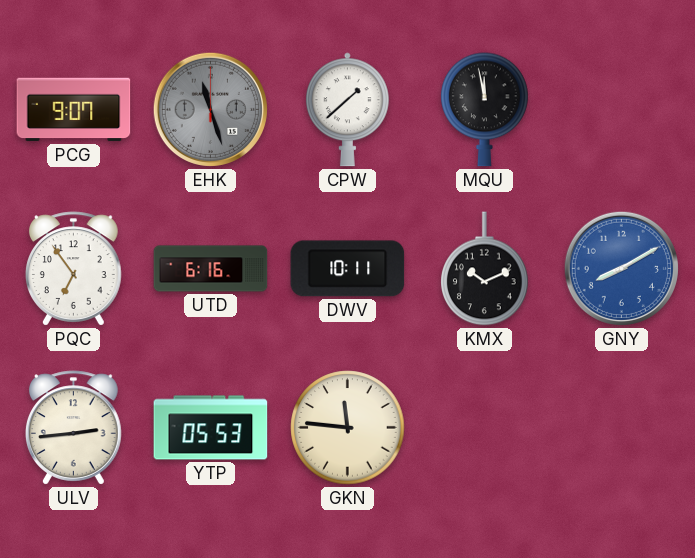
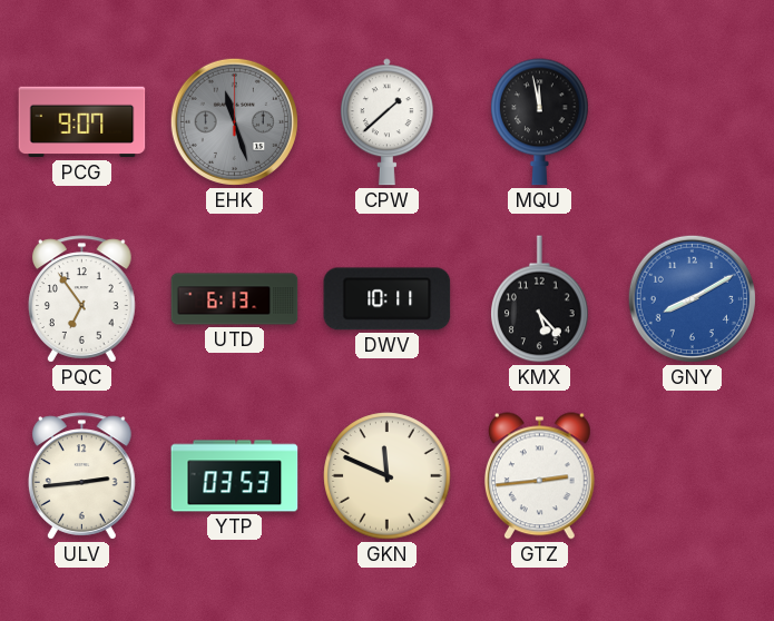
UTD: 6:16 -> 6:13
KMX: 10:11 -> 5:23
YTP: 05:53 -> 03:53
GKN: 11:46 -> 11:49
GTZ: none -> 2:44
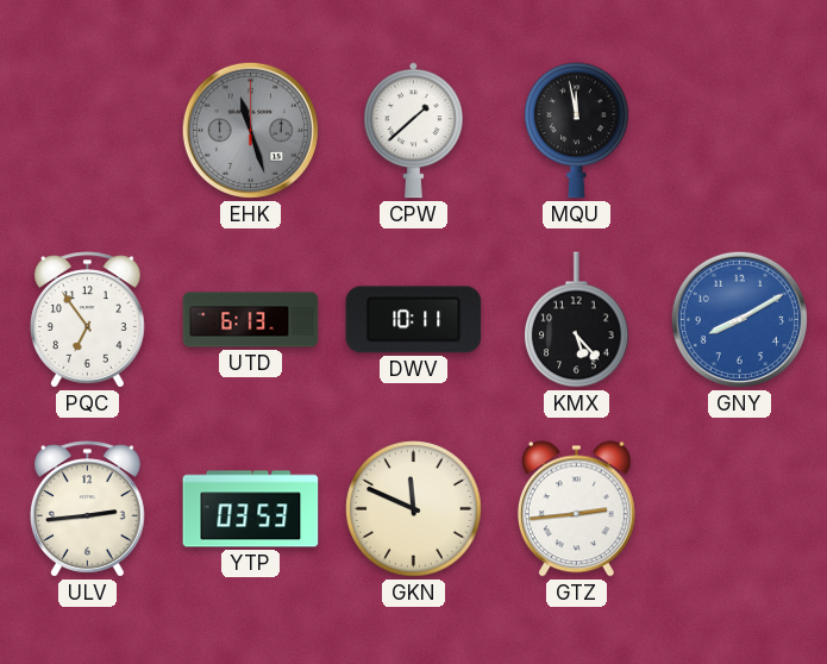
PCG: 9:07 -> none
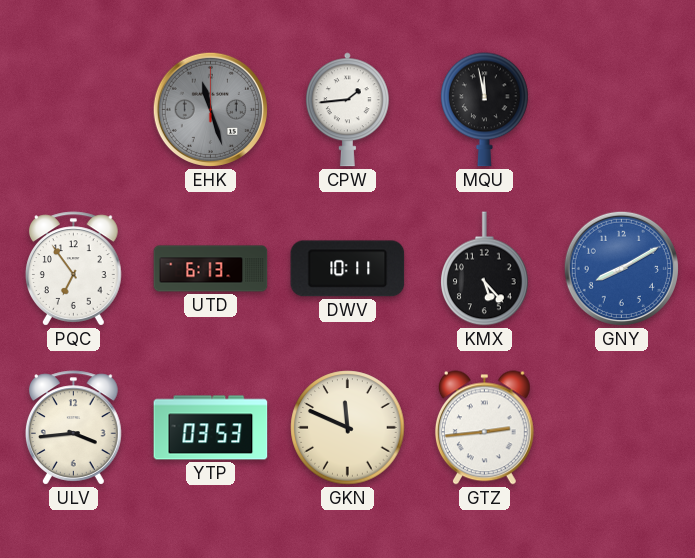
CPW: 1:38 -> 1:44
ULV: 2:44 -> 3:44
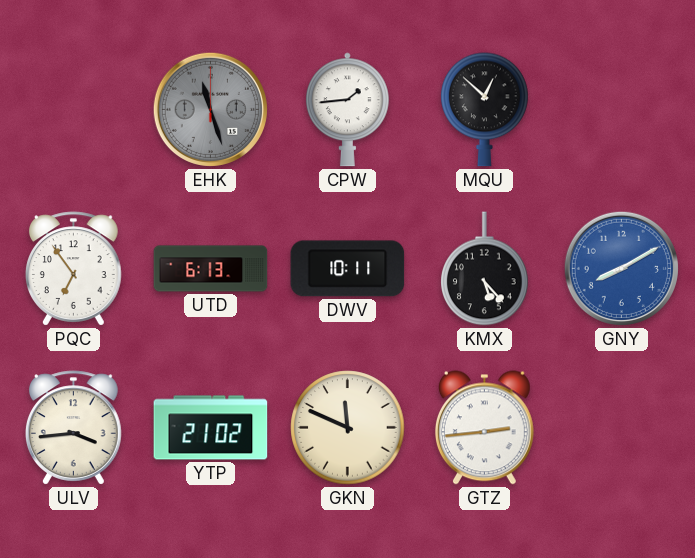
MQU: 11:58 -> 12:52
YTP: 03:53 -> 21:02
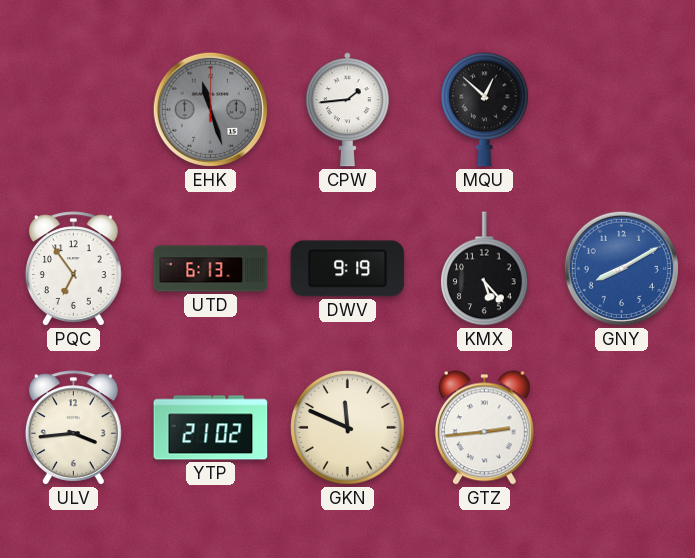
DWV: 10:11 -> 9:19
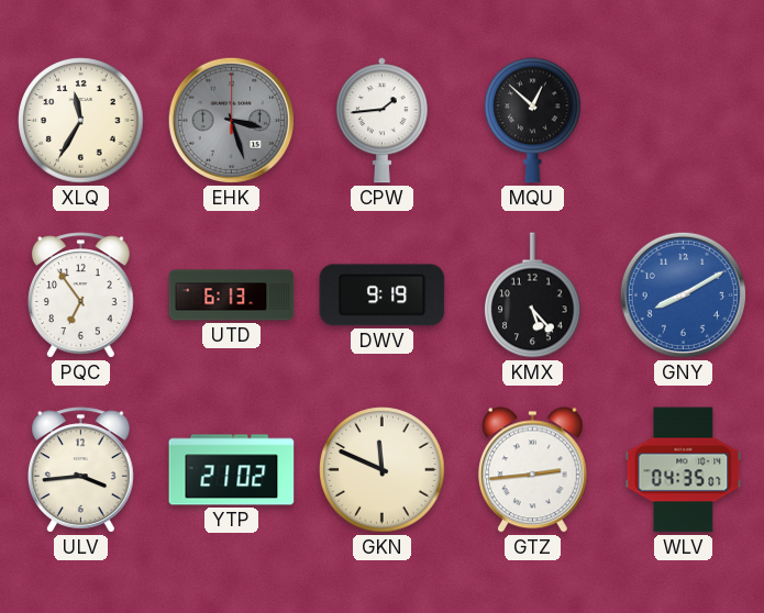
XLQ: none -> 11:35
EHK: 11:27 -> 3:27
WLV: none -> 04:35
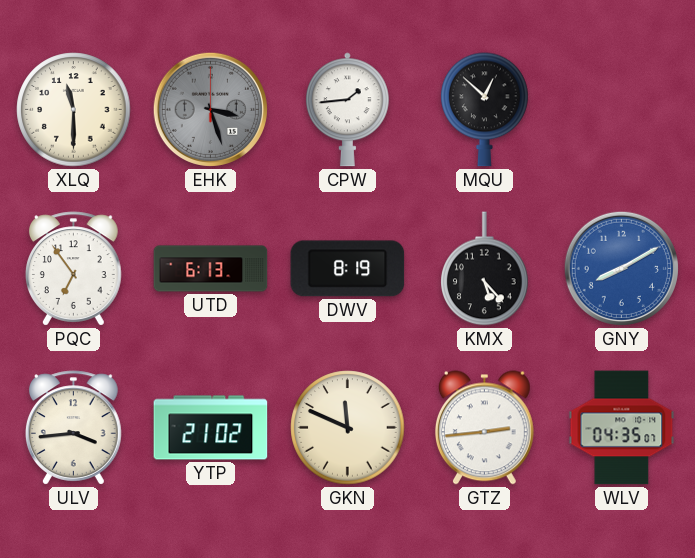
XLQ: 11:35 -> 11:30
DWV: 9:19 -> 8:19
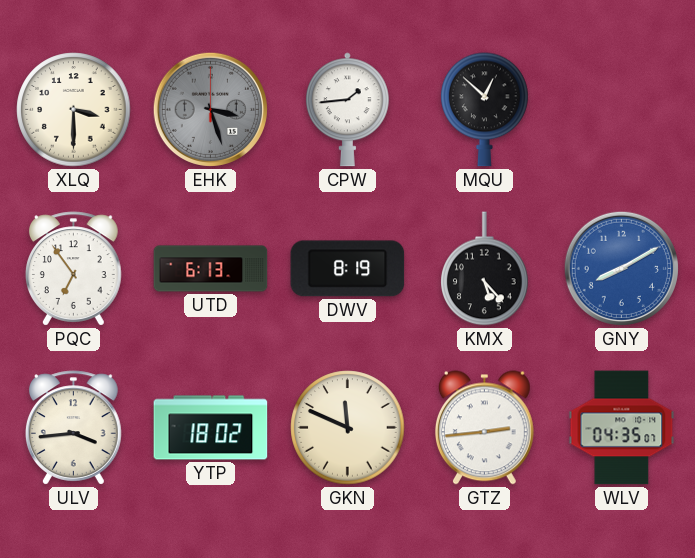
XLQ: 11:30 -> 3:30
YTP: 21:02 -> 18:02
